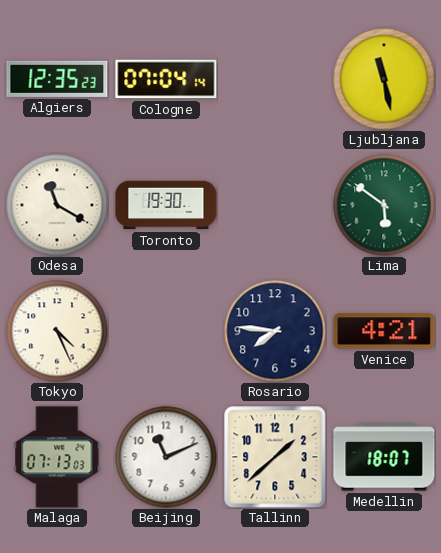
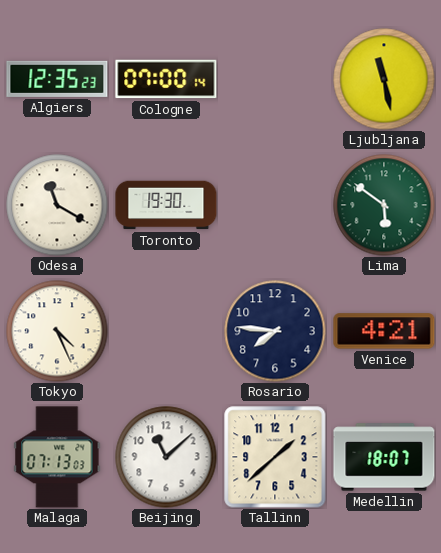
Cologne: 07:04 -> 07:00
Beijing: 11:11 -> 11:08
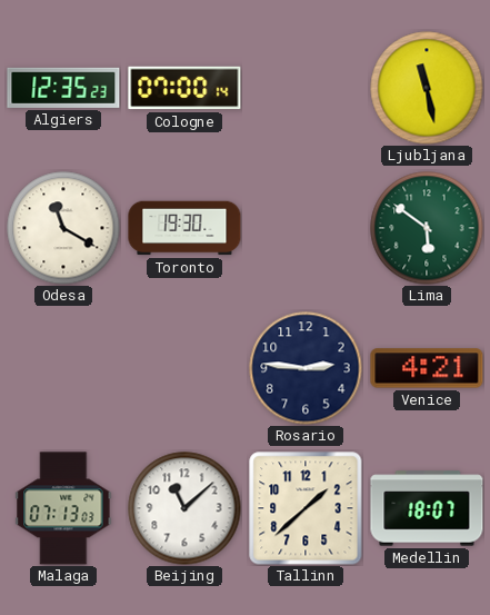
Tokyo: 4:26 -> none
Rosario: 7:46 -> 2:46
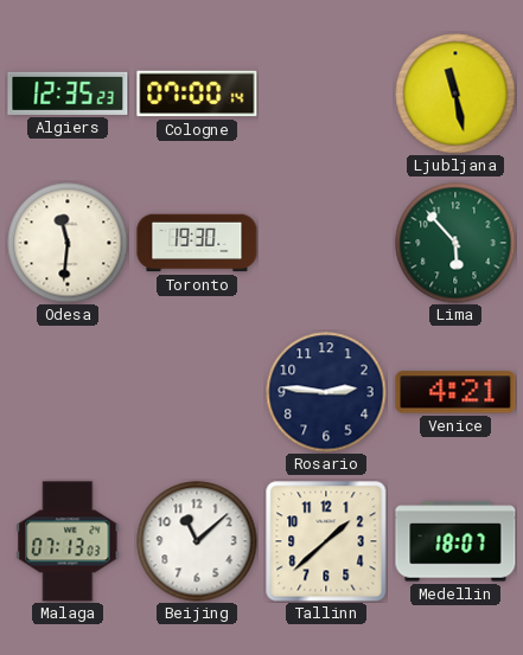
Odesa: 11:20 -> 11:31
Lima: 5:51 -> 5:53
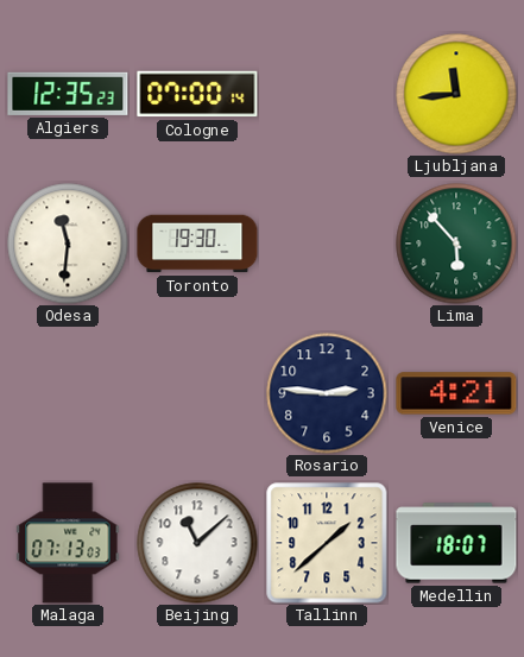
Ljubljana: 11:28 -> 11:44
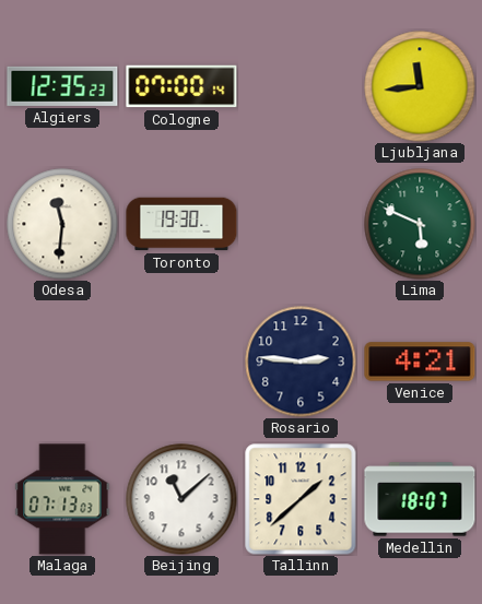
Lima: 5:53 -> 5:49
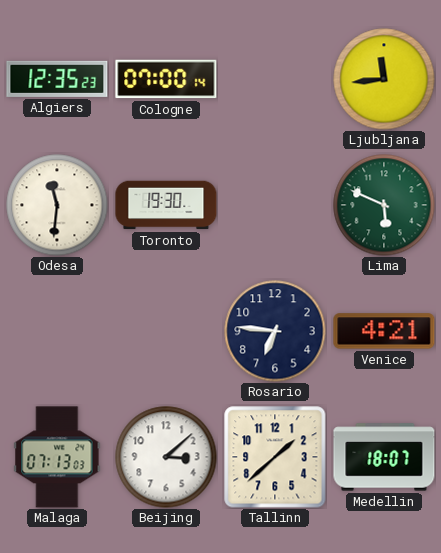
Rosario: 2:46 -> 6:46
Beijing: 11:08 -> 3:08
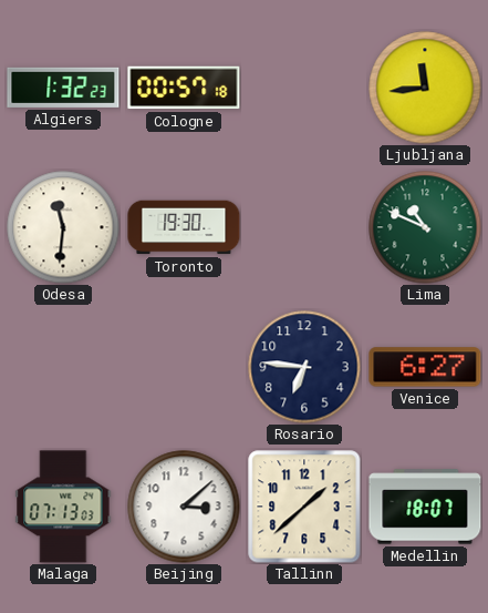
Algiers: 12:35 -> 1:32
Cologne: 07:00 -> 00:57
Lima: 5:49 -> 10:49
Venice: 4:21 -> 6:27
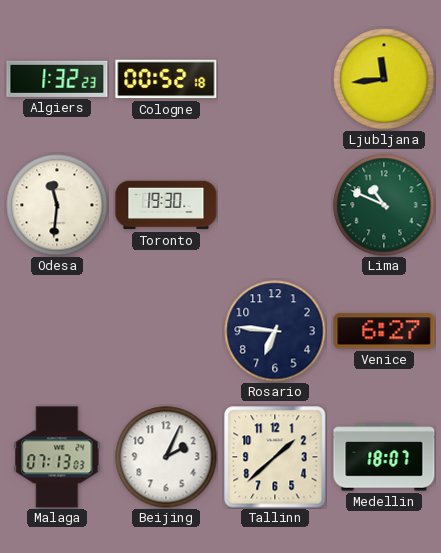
Cologne: 00:57 -> 00:52
Beijing: 3:08 -> 2:04
